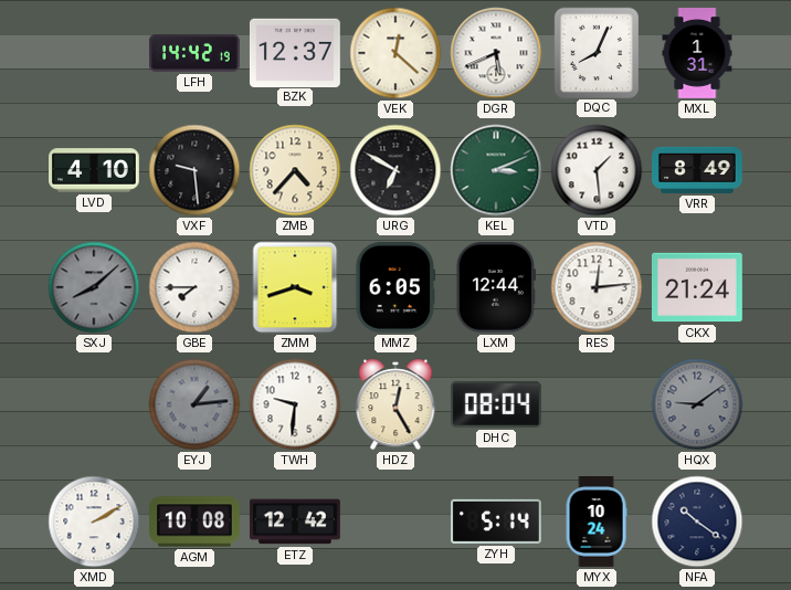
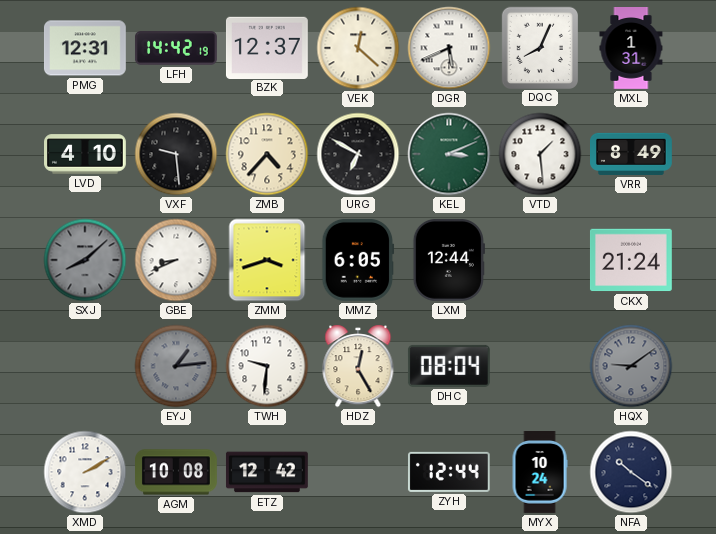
PMG: none -> 12:31
GBE: 7:45 -> 8:41
RES: 12:14 -> none
ZYH: 5:14 -> 12:44
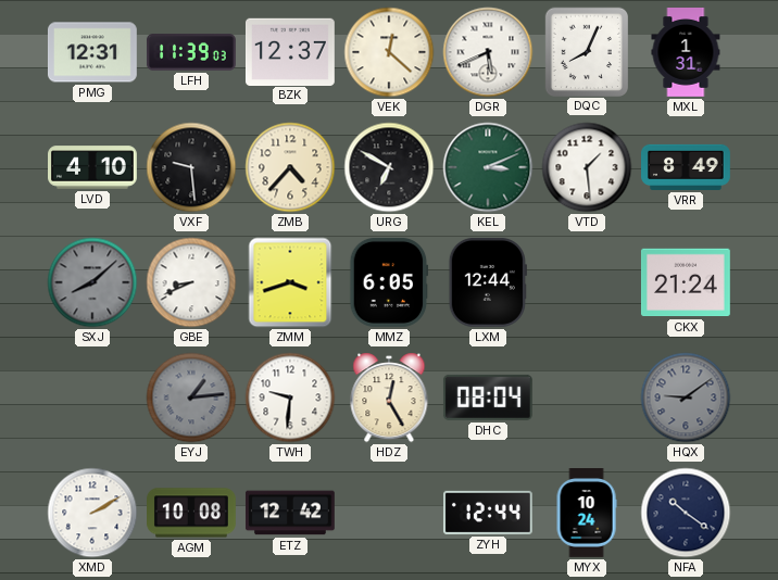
LFH: 14:42 -> 11:39
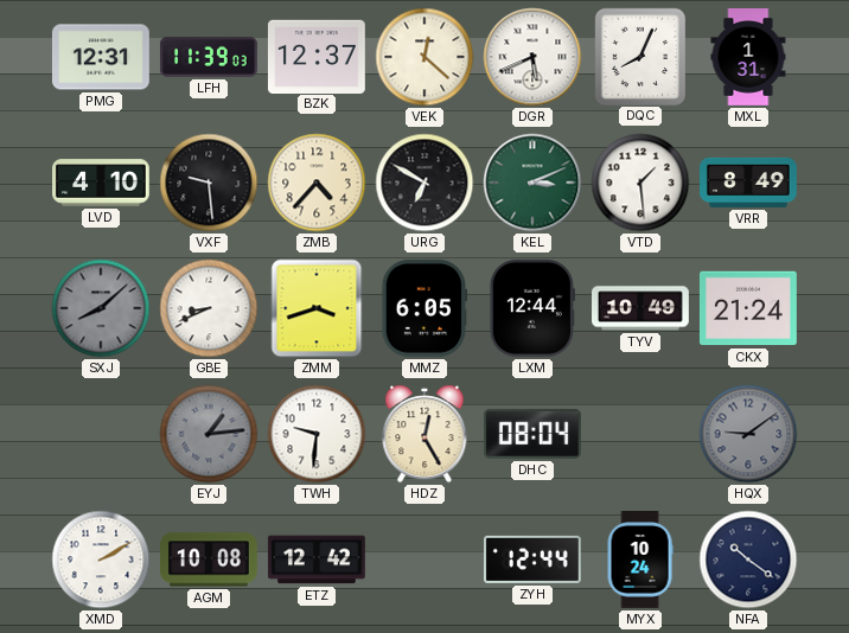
TYV: none -> 10:49
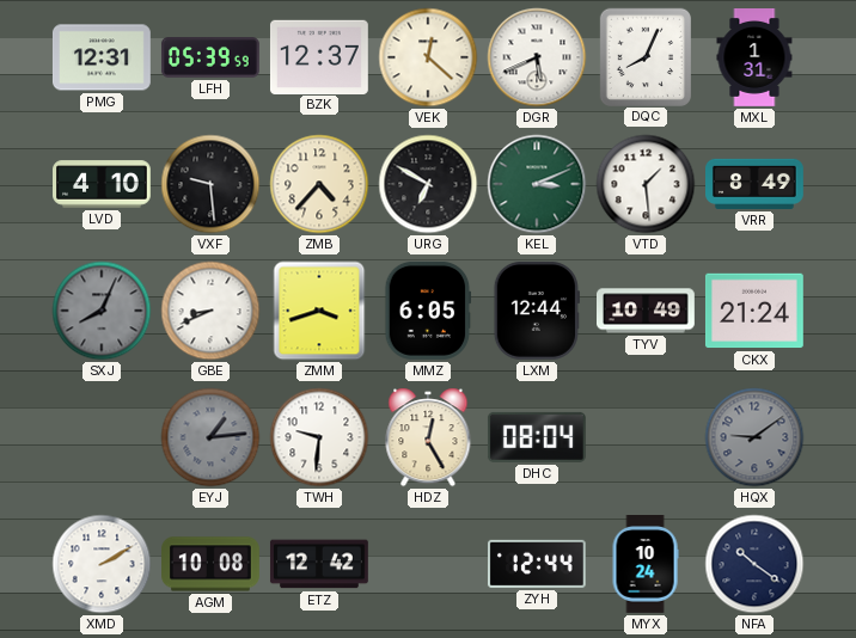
LFH: 11:39 -> 05:39
SXJ: 8:08 -> 8:04
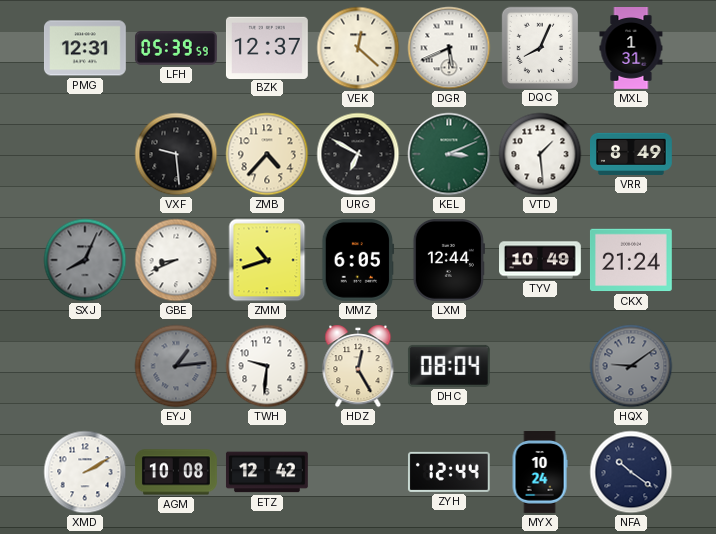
LVD: 4:10 -> none
ZMM: 3:42 -> 10:42
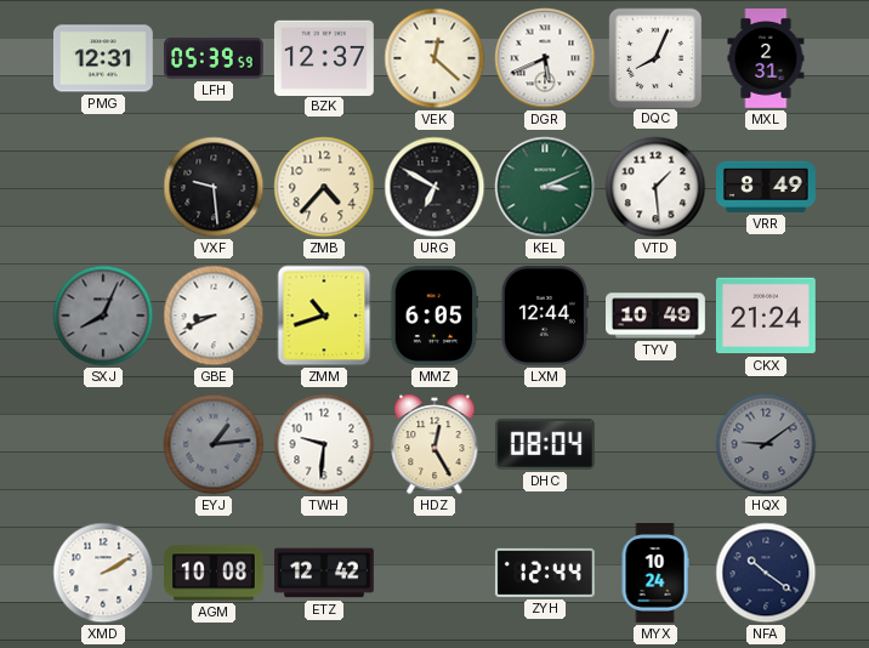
MXL: 1:31 -> 2:31
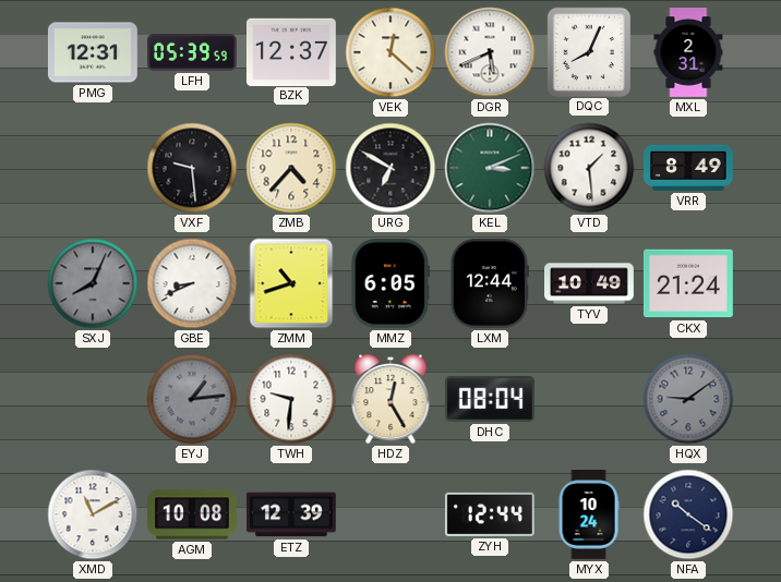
XMD: 2:10 -> 11:10
ETZ: 12:42 -> 12:39
